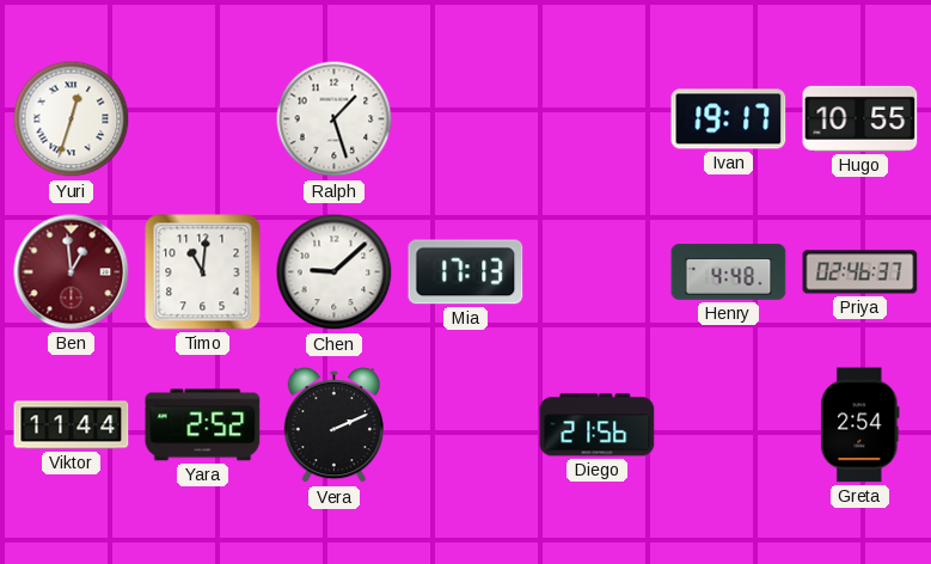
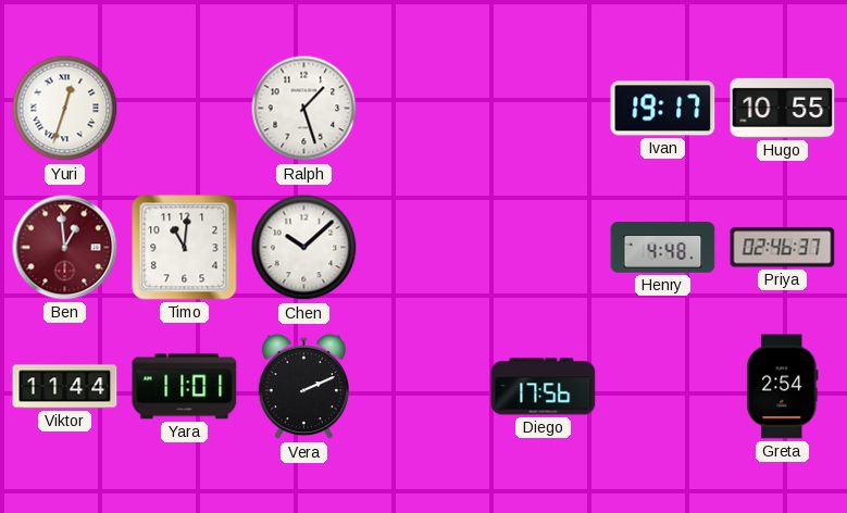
Chen: 9:08 -> 10:08
Mia: 17:13 -> none
Yara: 2:52 -> 11:01
Diego: 21:56 -> 17:56
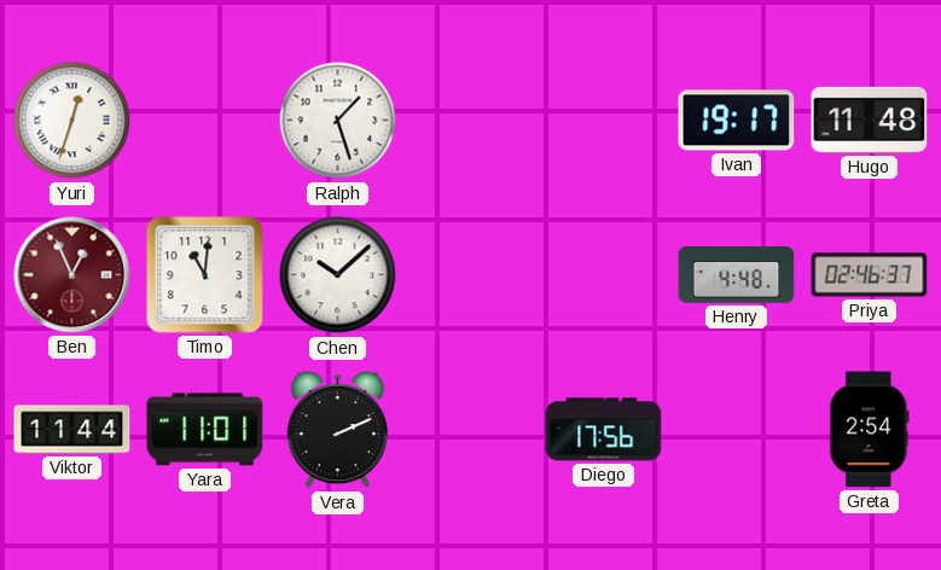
Hugo: 10:55 -> 11:48
Ben: 12:59 -> 12:56
